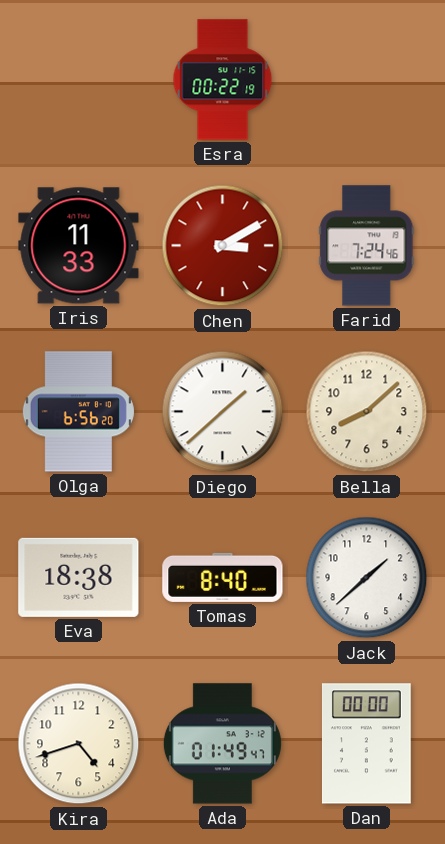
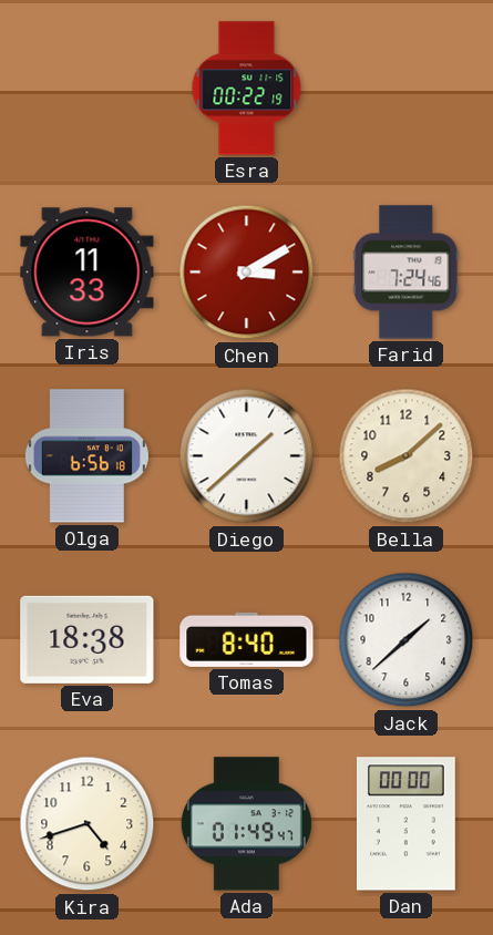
Olga: 6:56:20 -> 6:56:18
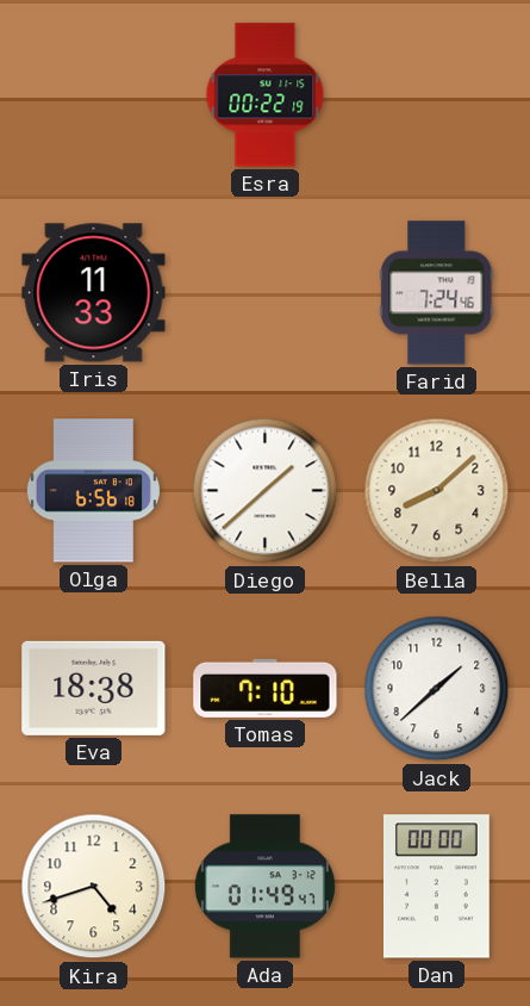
Chen: 3:10 -> none
Tomas: 8:40 -> 7:10
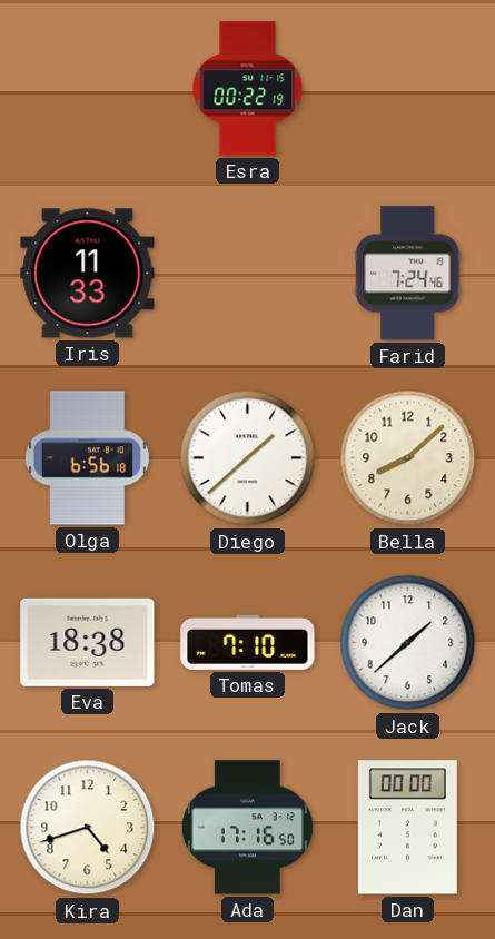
Ada: 01:49 -> 17:16
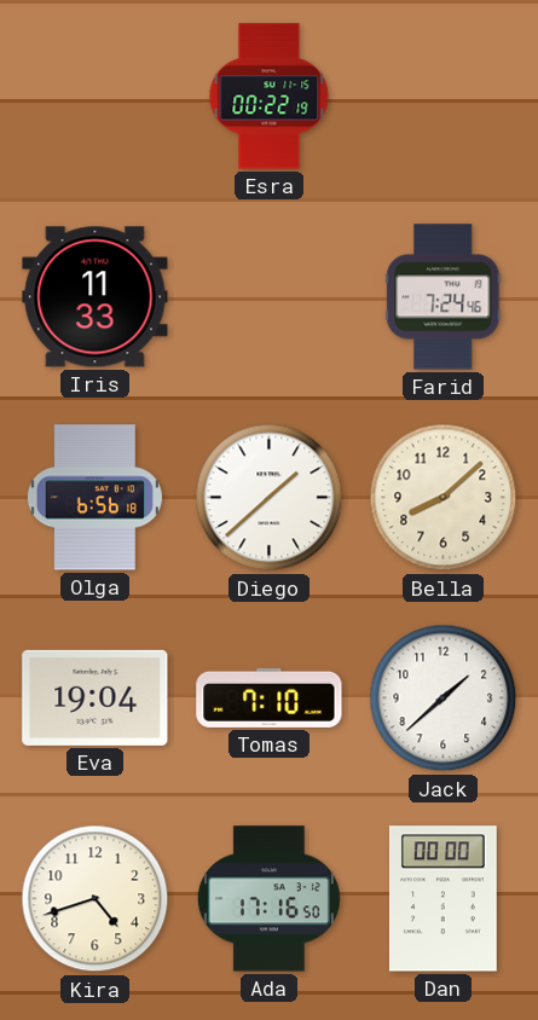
Eva: 18:38 -> 19:04
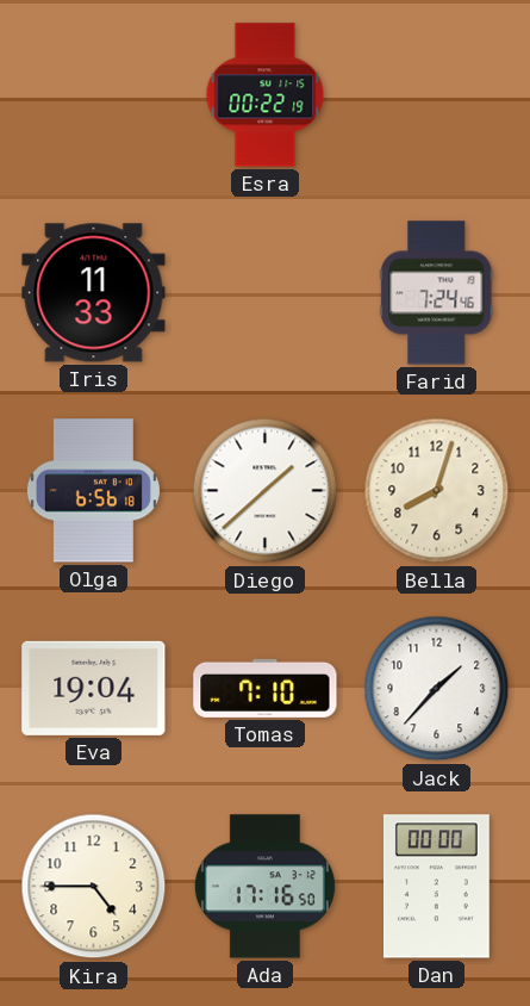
Bella: 8:08 -> 8:03
Jack: 1:38 -> 1:37
Kira: 4:42 -> 4:45
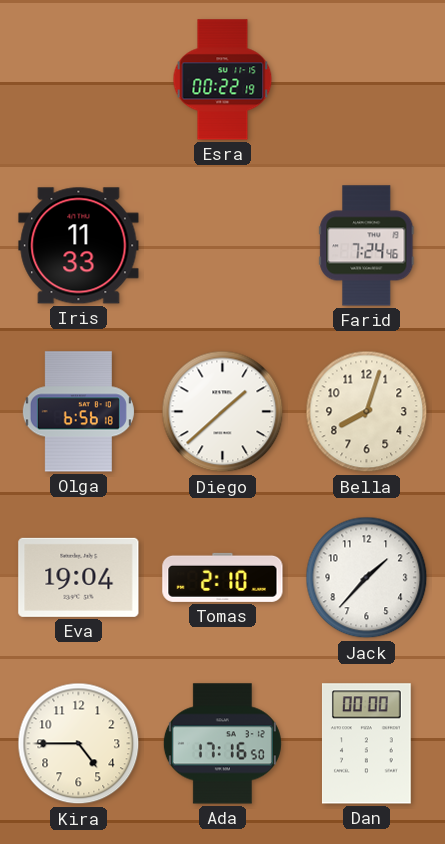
Tomas: 7:10 -> 2:10
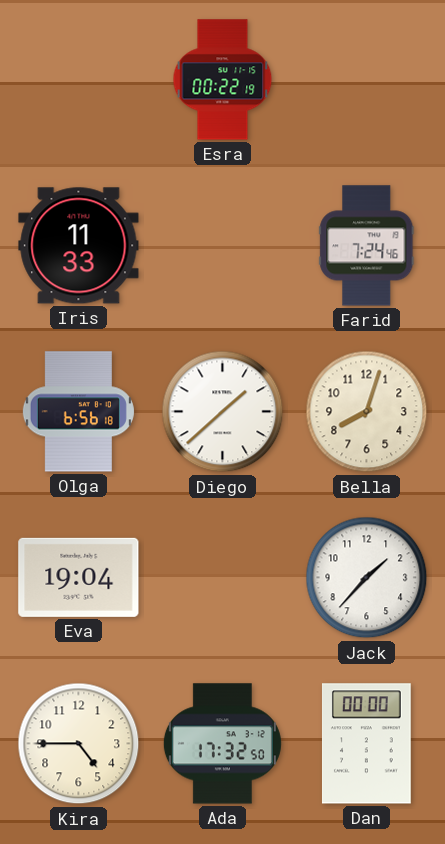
Tomas: 2:10 -> none
Ada: 17:16 -> 17:32
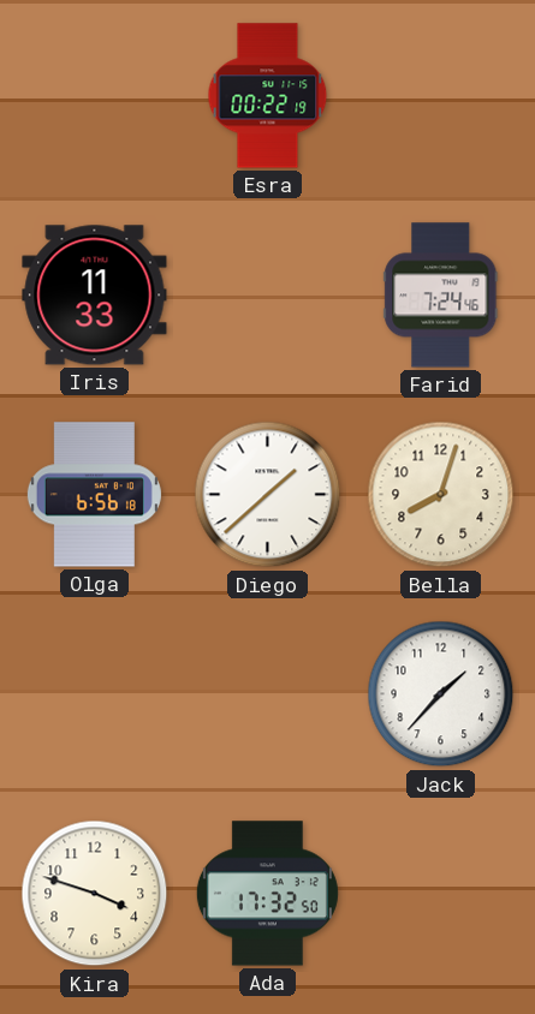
Eva: 19:04 -> none
Kira: 4:45 -> 3:48
Dan: 00:00 -> none
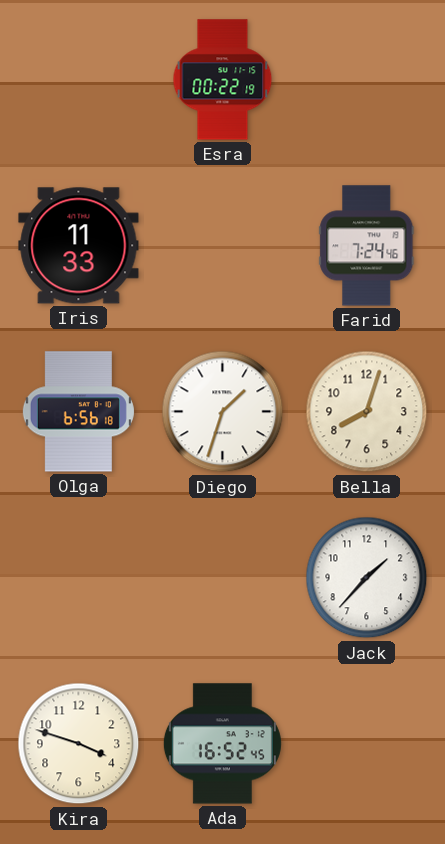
Diego: 1:38 -> 1:33
Ada: 17:32 -> 16:52
